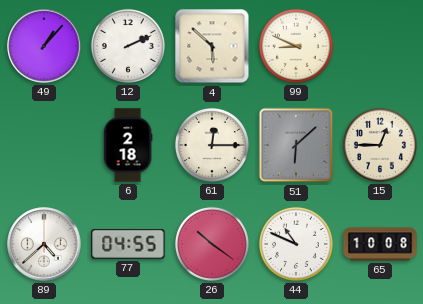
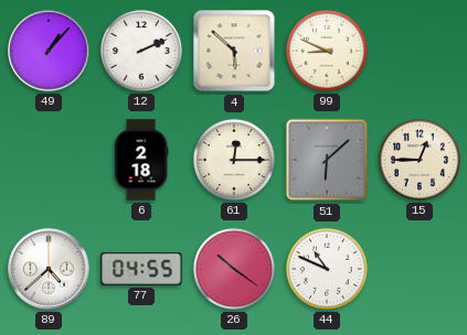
65: 10:08 -> none
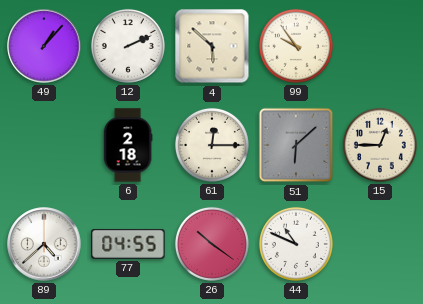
99: 8:49 -> 9:54
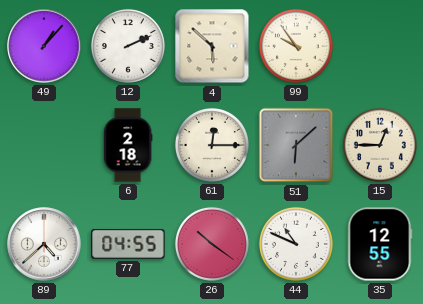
35: none -> 12:55
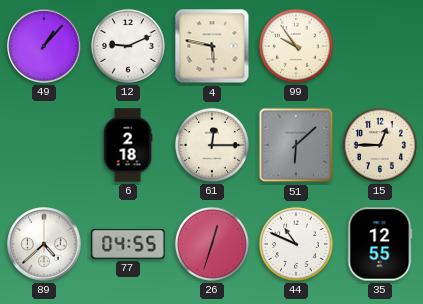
12: 2:11 -> 9:11
4: 5:52 -> 5:47
26: 10:21 -> 12:33
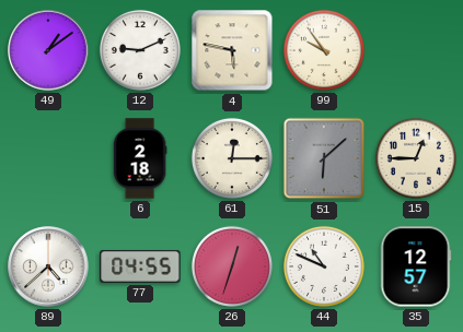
49: 1:07 -> 1:09
35: 12:55 -> 12:57
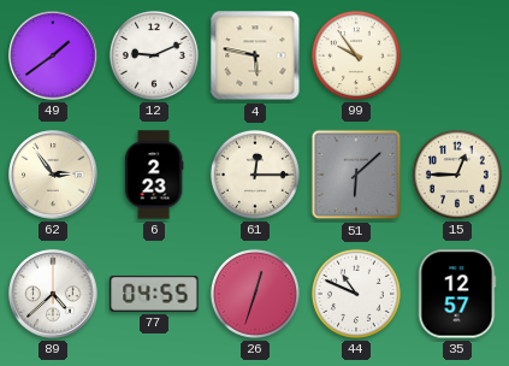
49: 1:09 -> 1:39
62: none -> 2:54
6: 2:18 -> 2:23
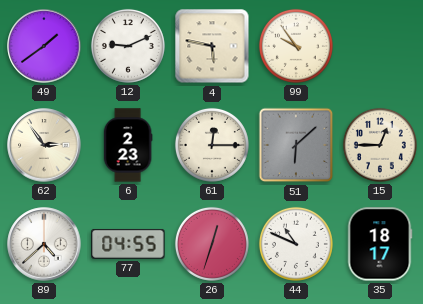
35: 12:57 -> 18:17
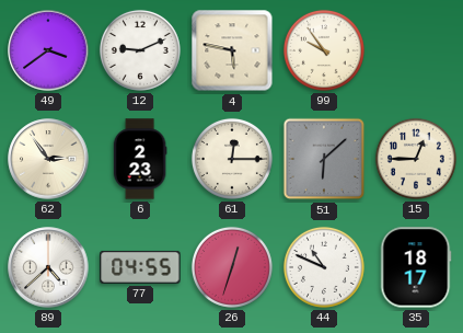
49: 1:39 -> 3:39
